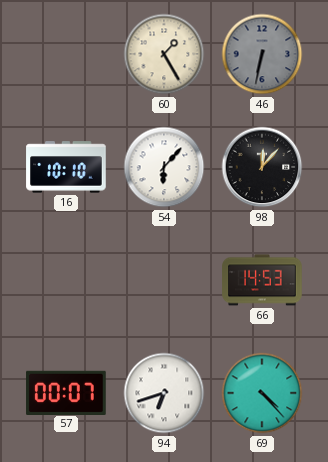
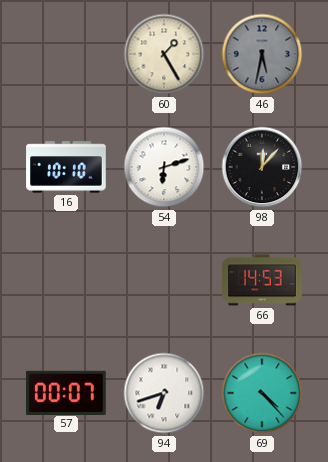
46: 6:32 -> 5:32
54: 6:07 -> 6:12
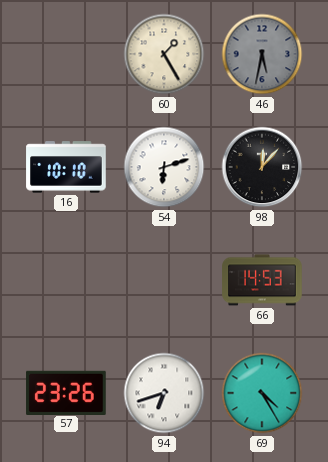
57: 00:07 -> 23:26
69: 4:23 -> 4:25
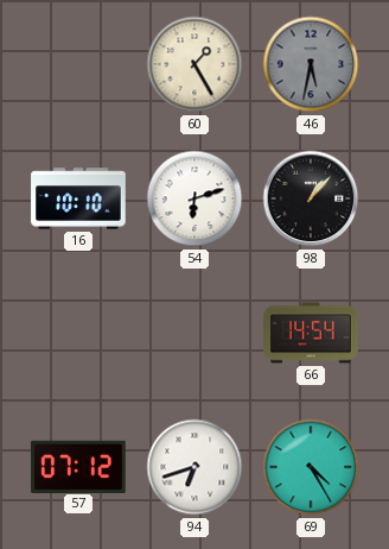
98: 12:07 -> 1:07
66: 14:53 -> 14:54
57: 23:26 -> 07:12
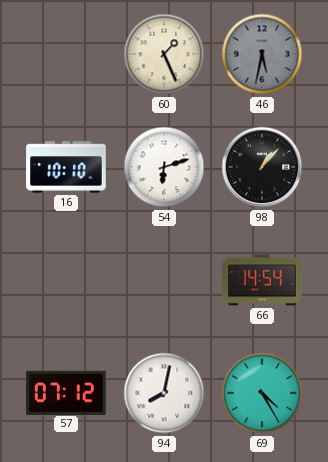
60: 1:25 -> 1:26
94: 6:42 -> 8:02
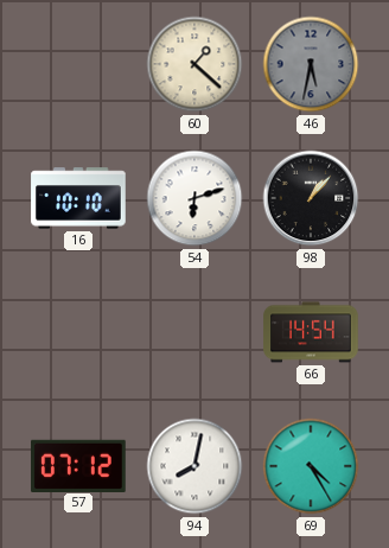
60: 1:26 -> 1:22
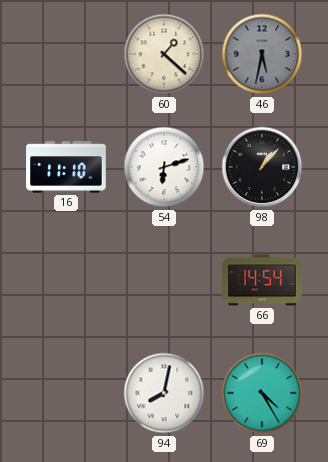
16: 10:10 -> 11:10
57: 07:12 -> none
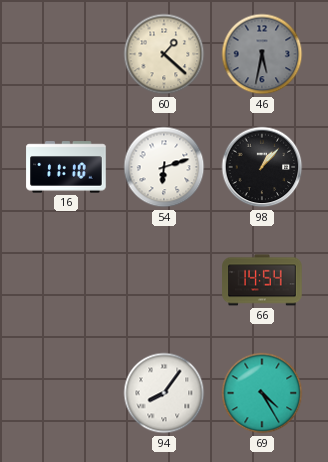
94: 8:02 -> 8:06
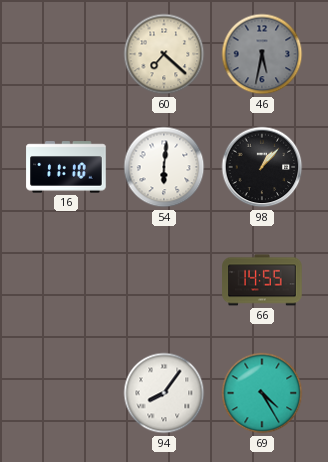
60: 1:22 -> 7:22
54: 6:12 -> 6:01
66: 14:54 -> 14:55
